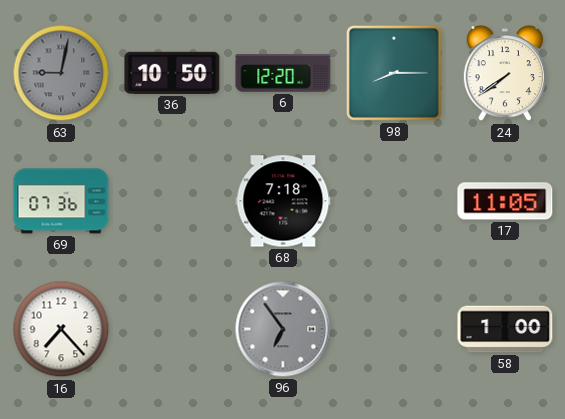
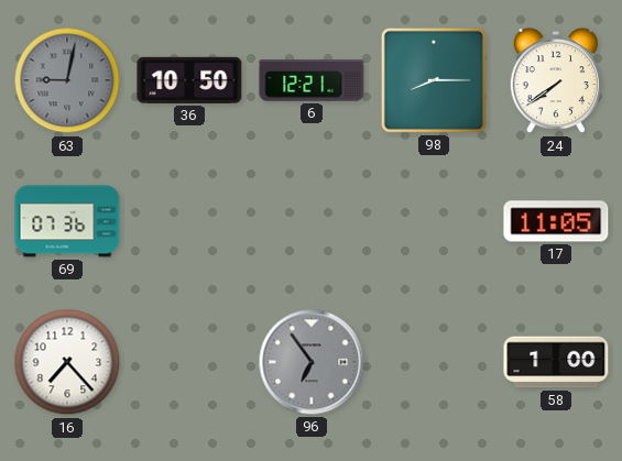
6: 12:20 -> 12:21
68: 7:18 -> none
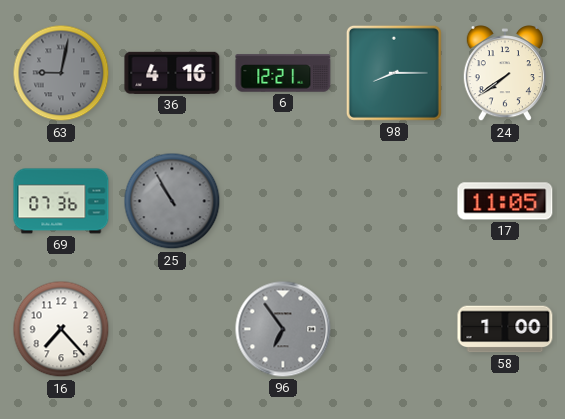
36: 10:50 -> 4:16
25: none -> 10:55
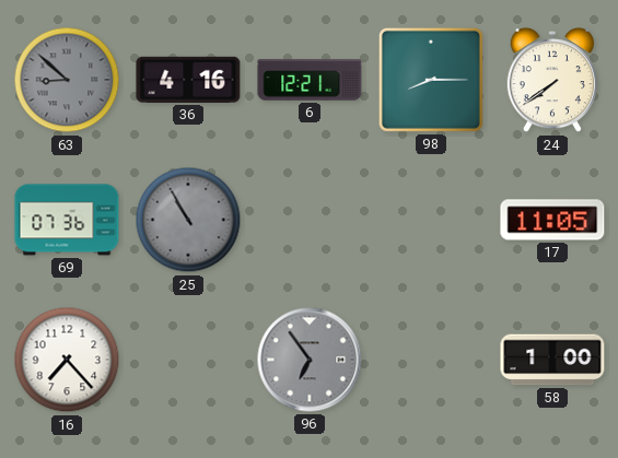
63: 9:02 -> 8:52
